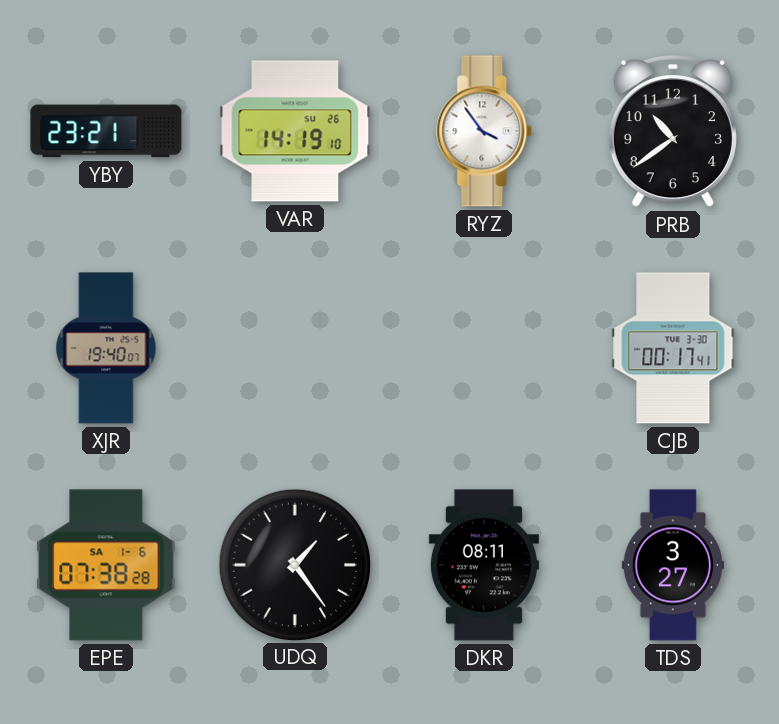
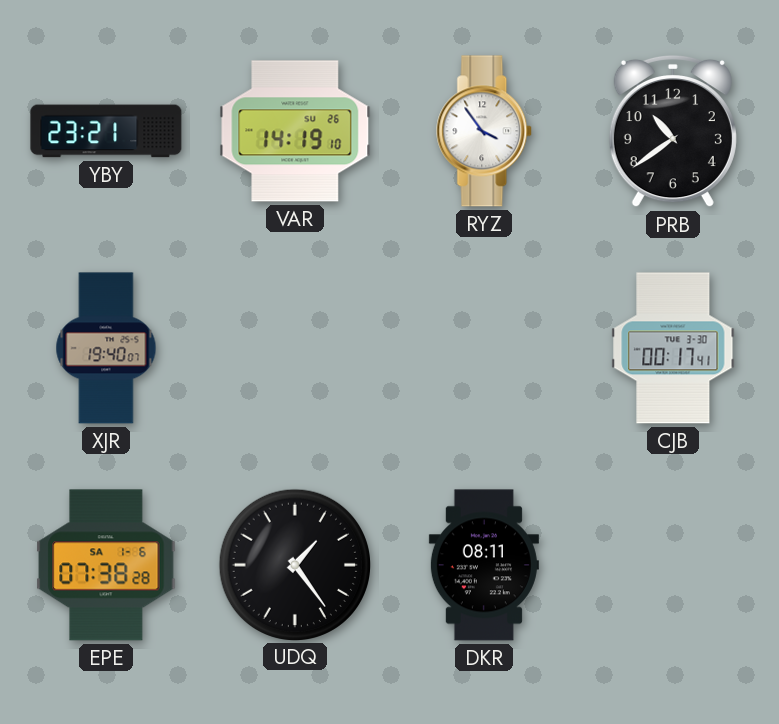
TDS: 3:27 -> none
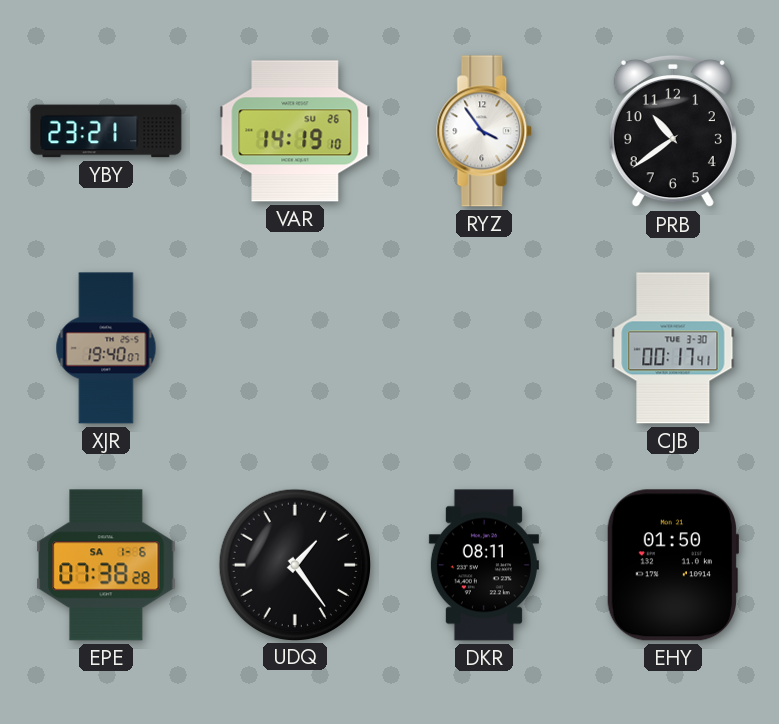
EHY: none -> 01:50
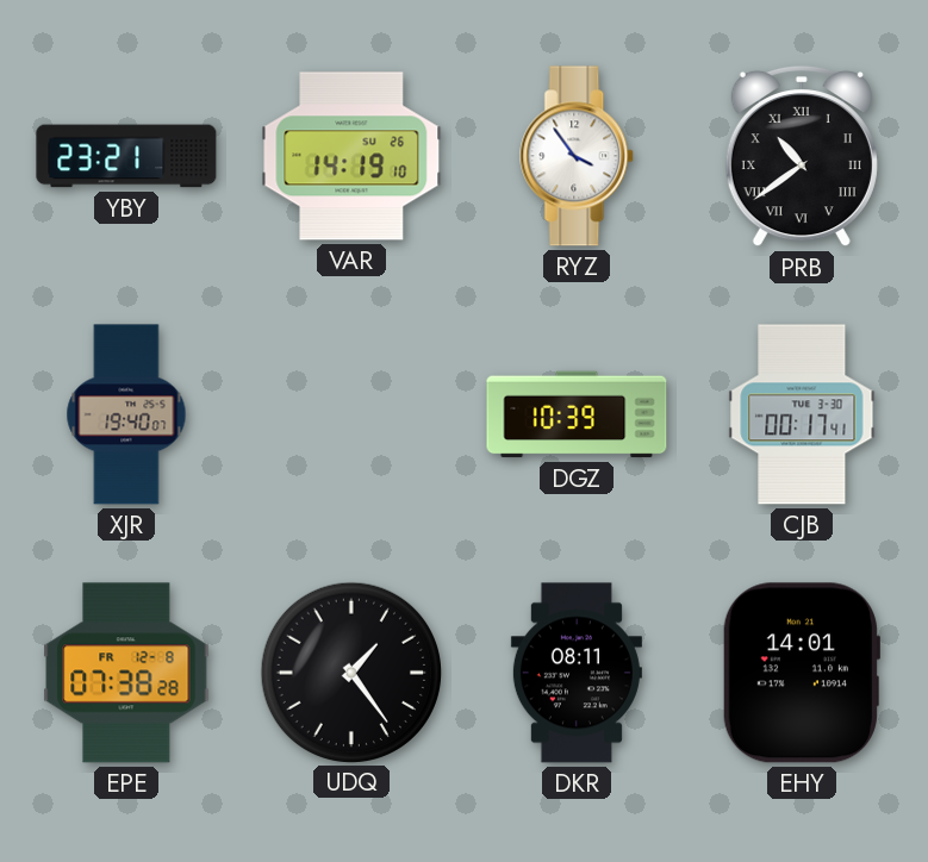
PRB numerals: Arabic -> Roman
DGZ: none -> 10:39
EPE date: SA 1-6 -> FR 12-8
EHY: 01:50 -> 14:01
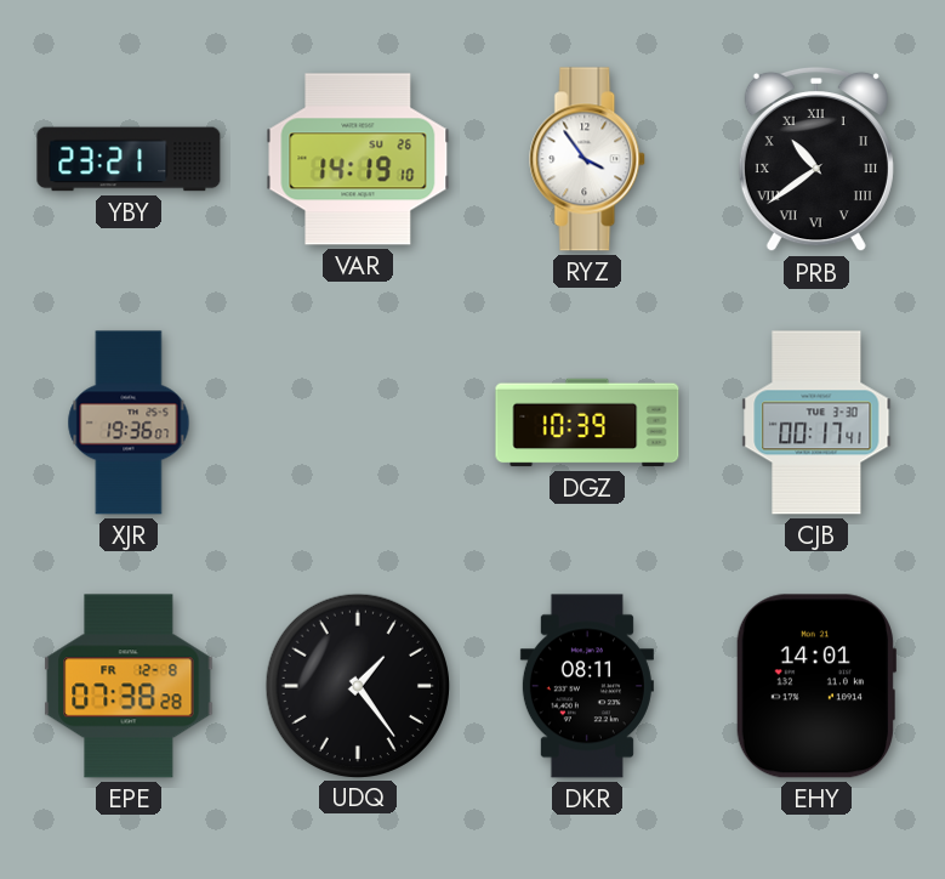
XJR: 19:40 -> 19:36
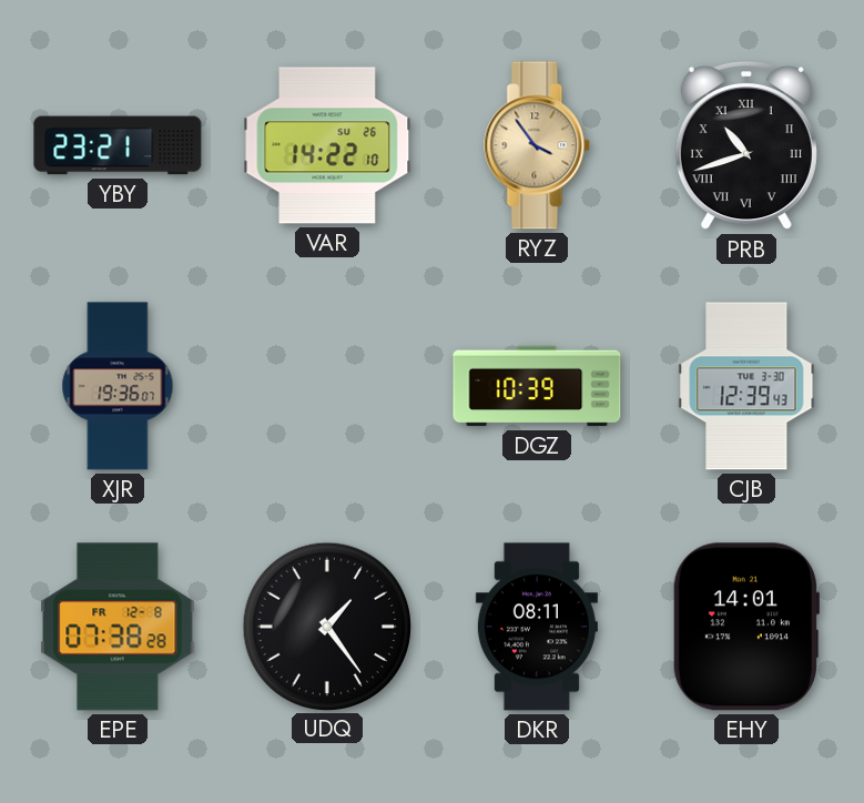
VAR: 14:19 -> 14:22
RYZ dial: white -> champagne
PRB: 10:39 -> 10:42
CJB: 00:17 -> 12:39
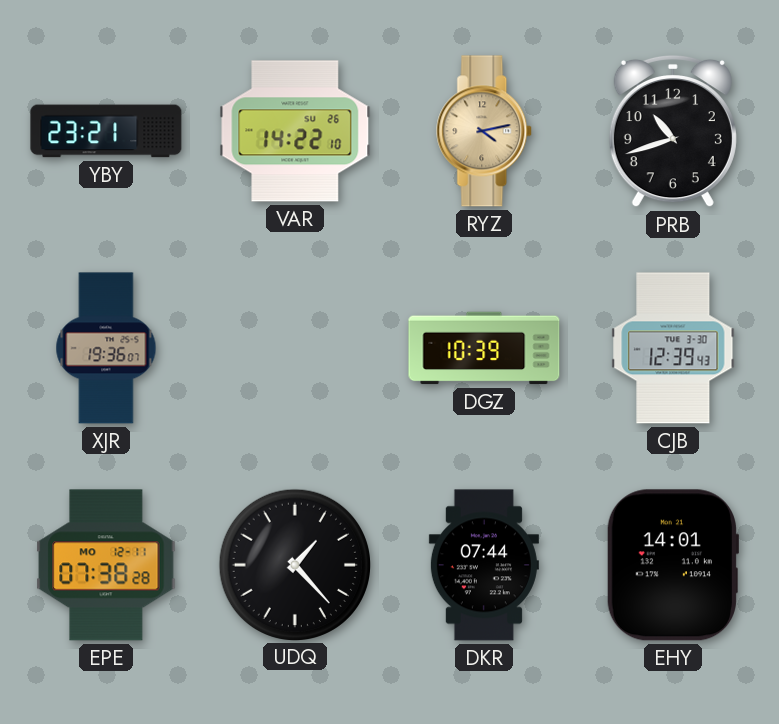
RYZ: 3:54 -> 4:13
PRB numerals: Roman -> Arabic
EPE date: FR 12-8 -> MO 12-11
UDQ: 1:24 -> 1:23
DKR: 08:11 -> 07:44
